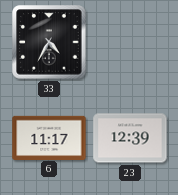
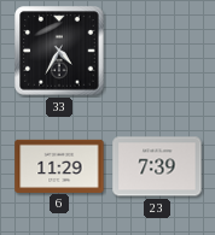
6: 11:17 -> 11:29
23: 12:39 -> 7:39
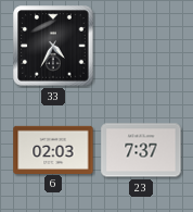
6: 11:29 -> 02:03
23: 7:39 -> 7:37
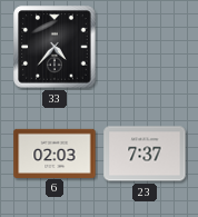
33: 4:35 -> 4:37
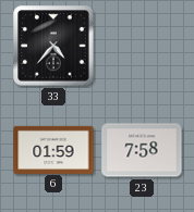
6: 02:03 -> 01:59
23: 7:37 -> 7:58
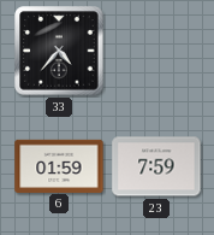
23: 7:58 -> 7:59
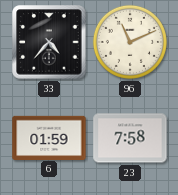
96: none -> 11:11
23: 7:59 -> 7:58
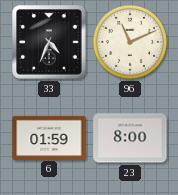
33: 4:37 -> 4:34
23: 7:58 -> 8:00
